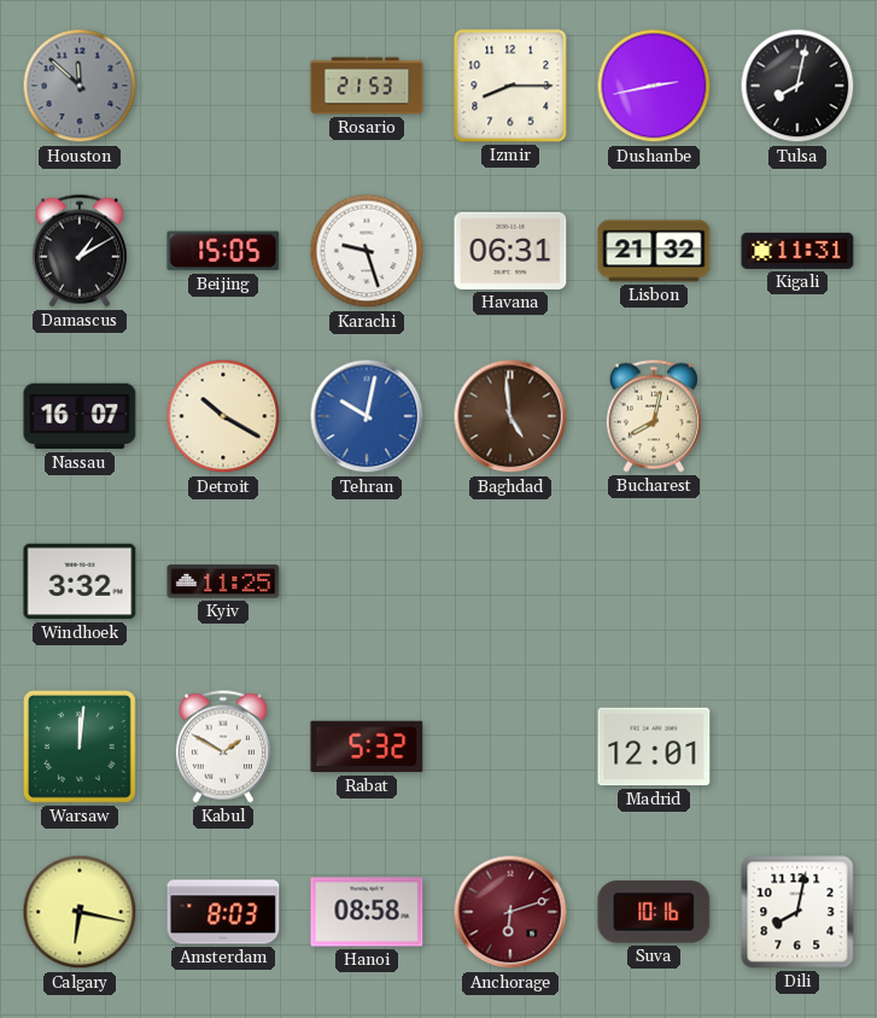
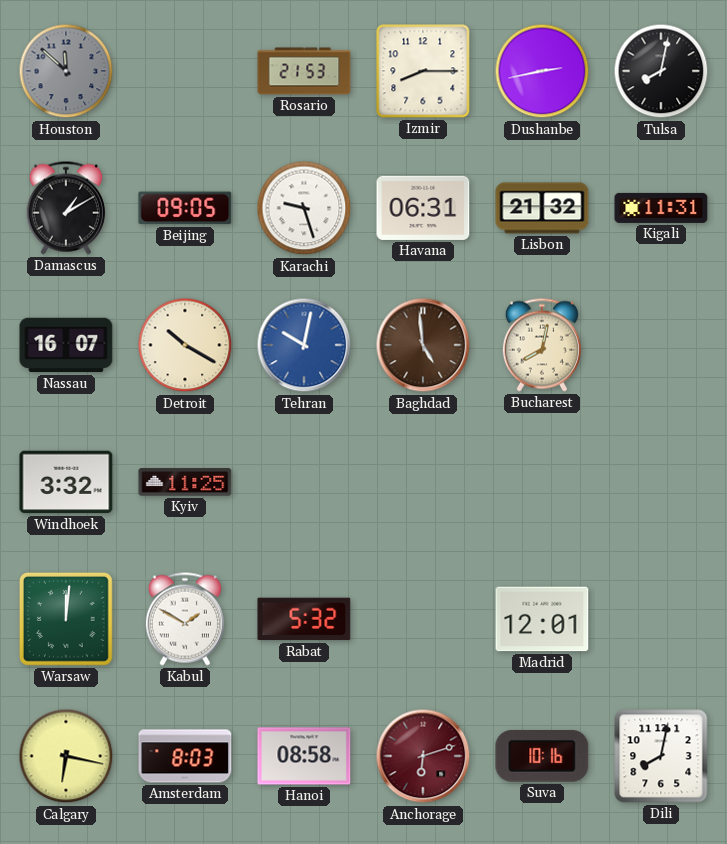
Beijing: 15:05 -> 09:05
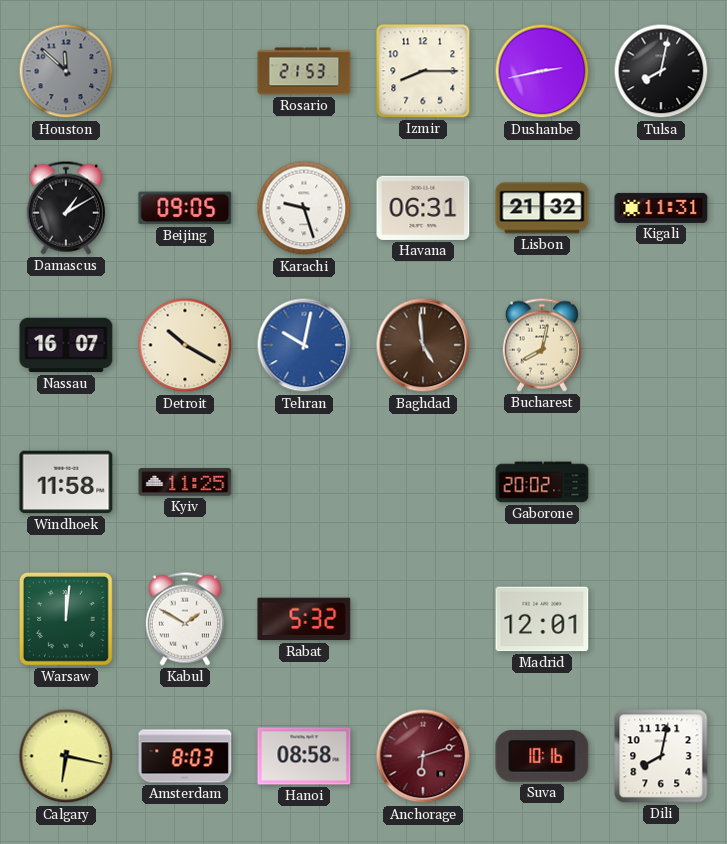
Windhoek: 3:32 -> 11:58
Gaborone: none -> 20:02
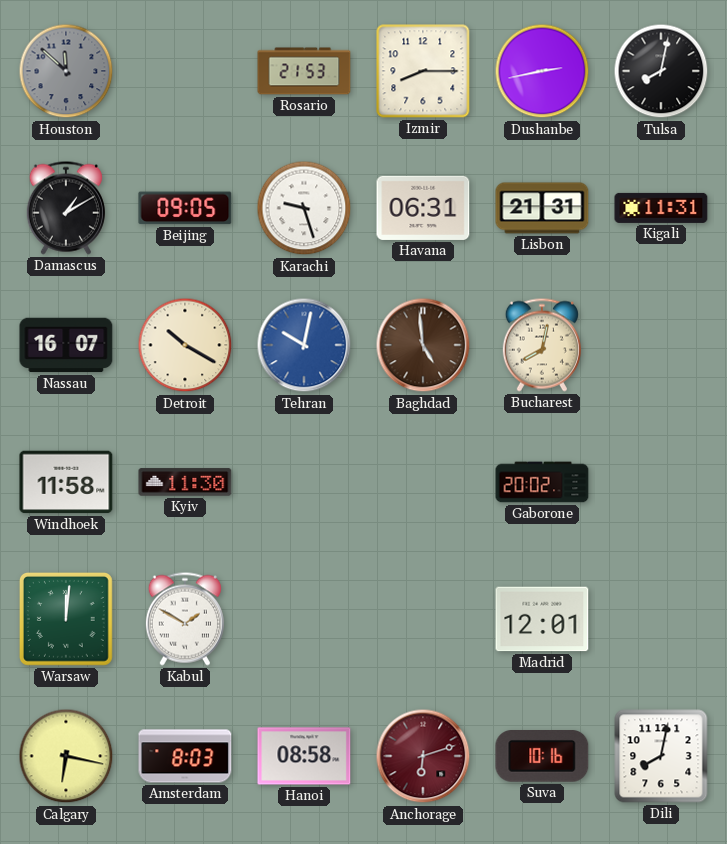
Lisbon: 21:32 -> 21:31
Kyiv: 11:25 -> 11:30
Rabat: 5:32 -> none
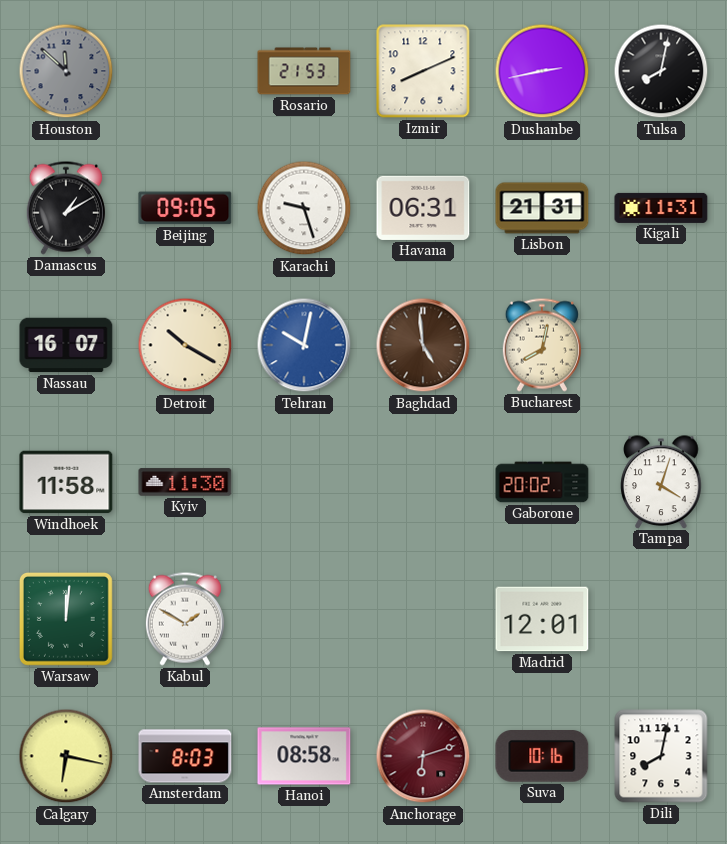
Izmir: 8:15 -> 8:11
Tampa: none -> 4:03
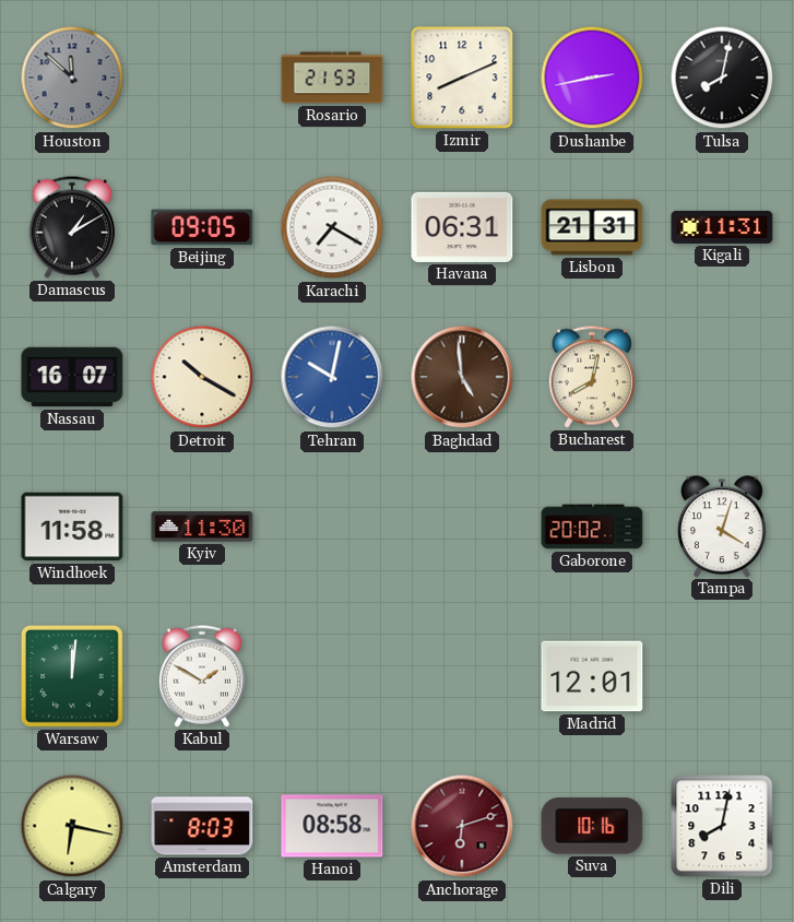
Karachi: 9:27 -> 7:20
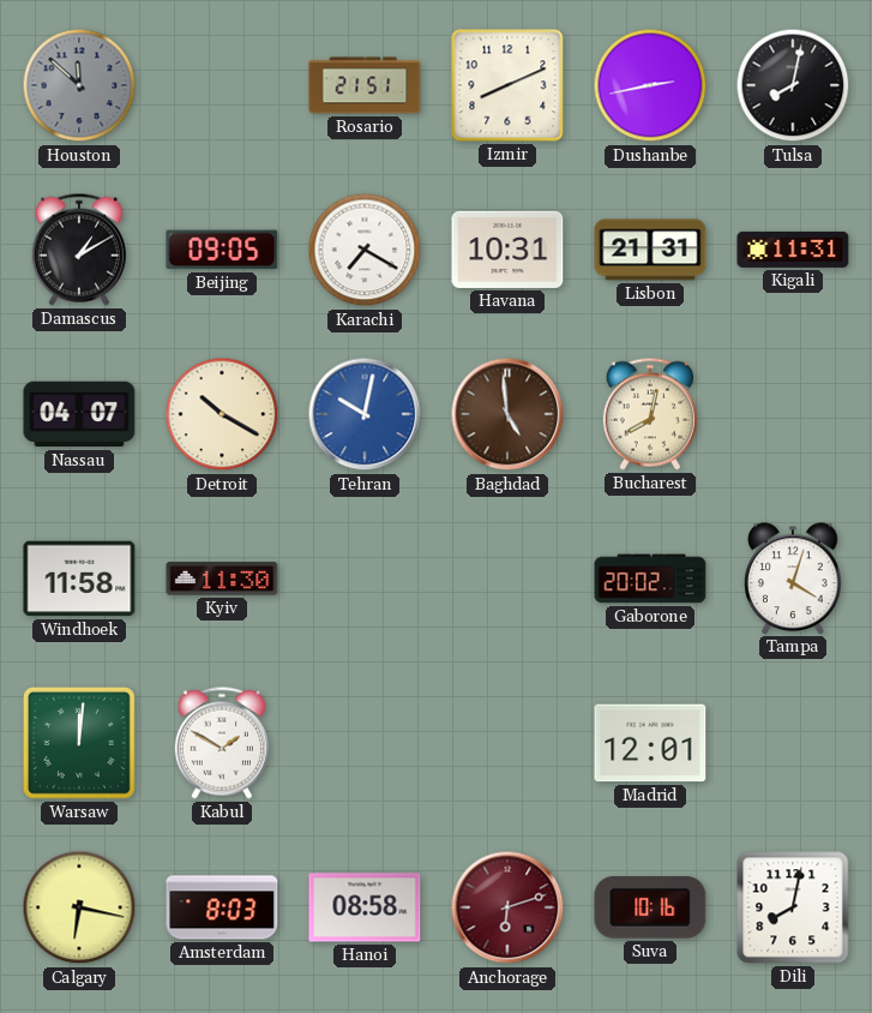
Rosario: 21:53 -> 21:51
Havana: 06:31 -> 10:31
Nassau: 16:07 -> 04:07
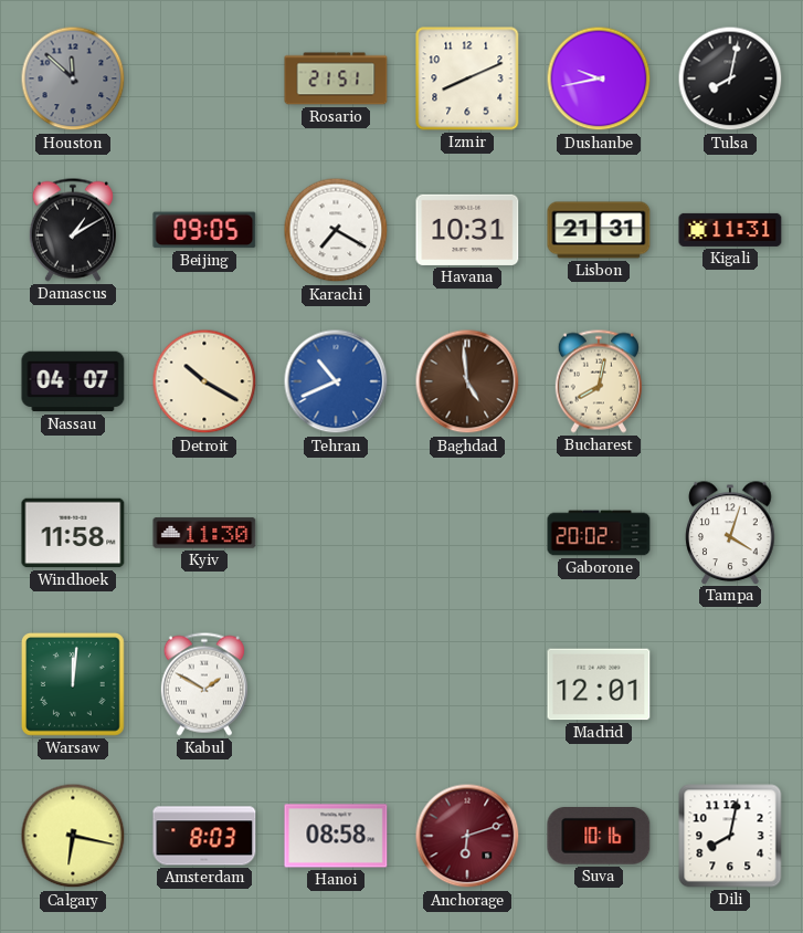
Dushanbe: 2:43 -> 9:43
Tehran: 10:02 -> 10:41
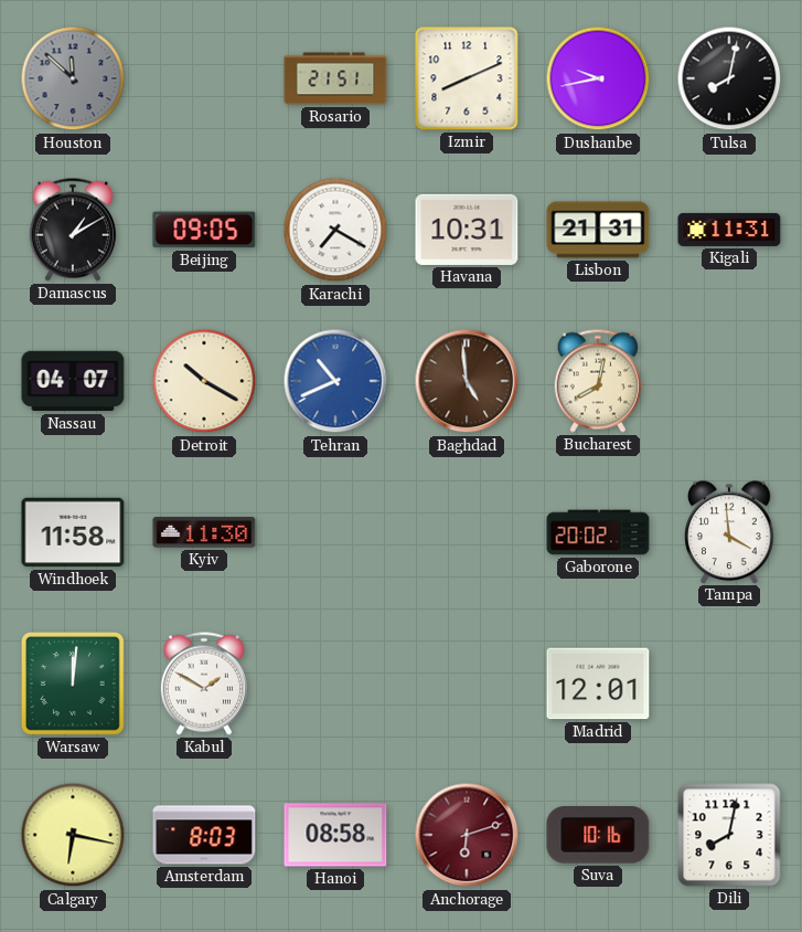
Tampa: 4:03 -> 3:59
